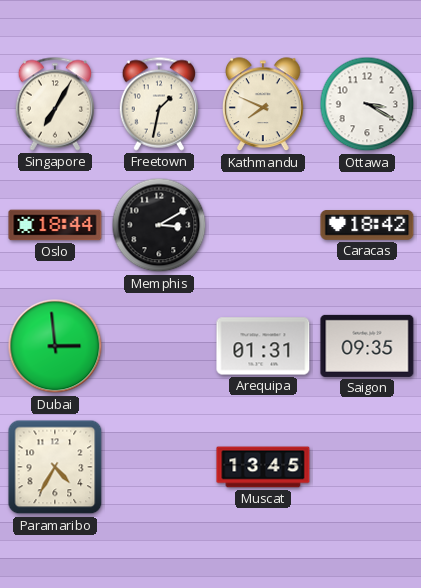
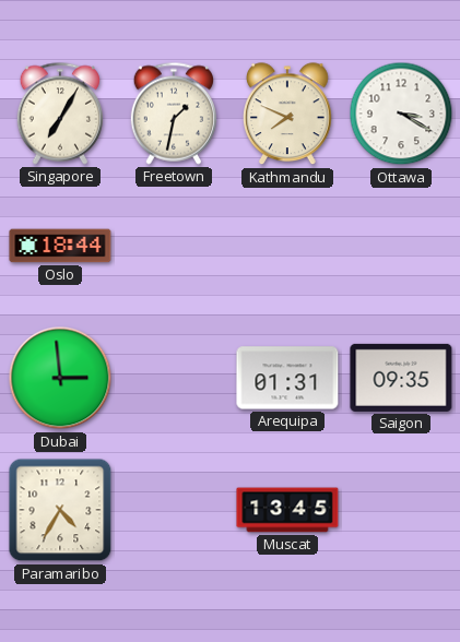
Memphis: 3:10 -> none
Caracas: 18:42 -> none
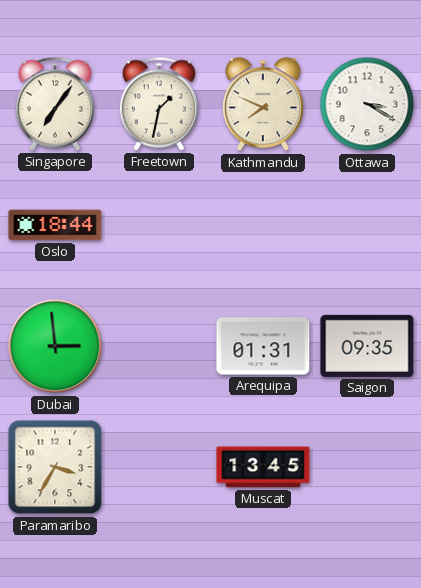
Singapore: 7:05 -> 7:06
Paramaribo: 4:35 -> 3:35
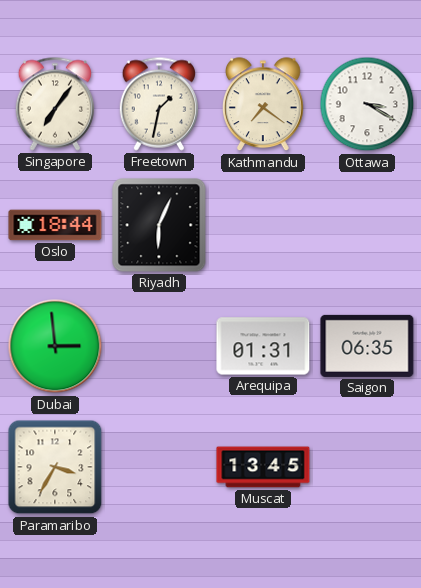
Kathmandu: 7:49 -> 7:21
Riyadh: none -> 6:04
Saigon: 09:35 -> 06:35
